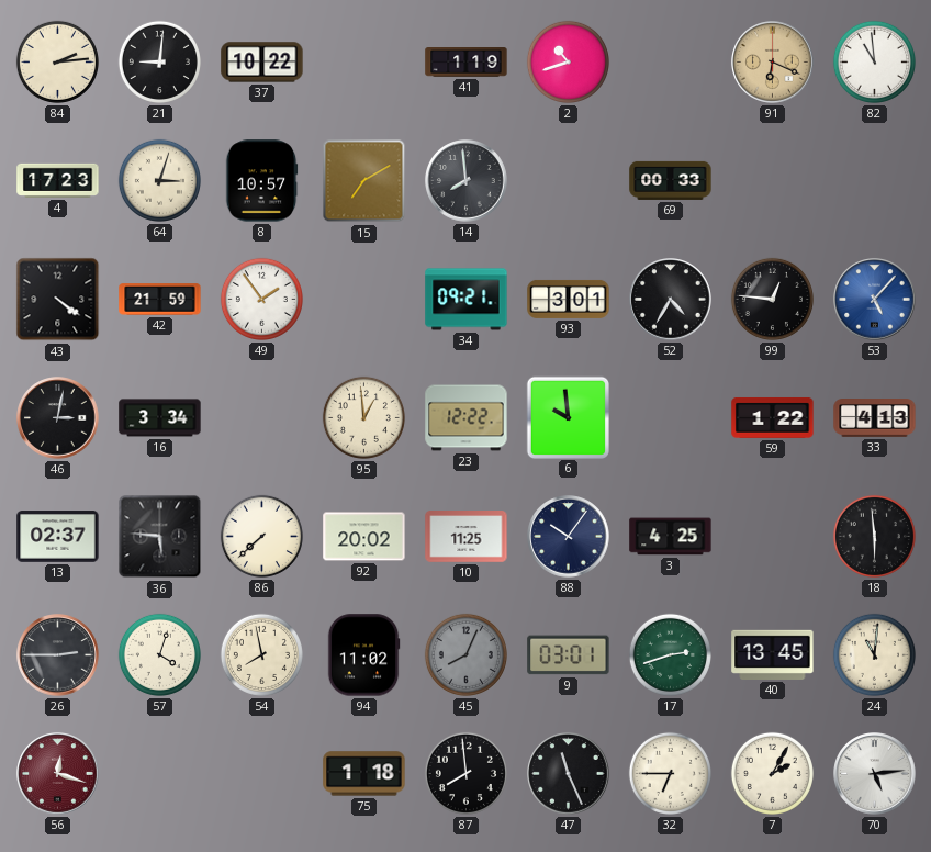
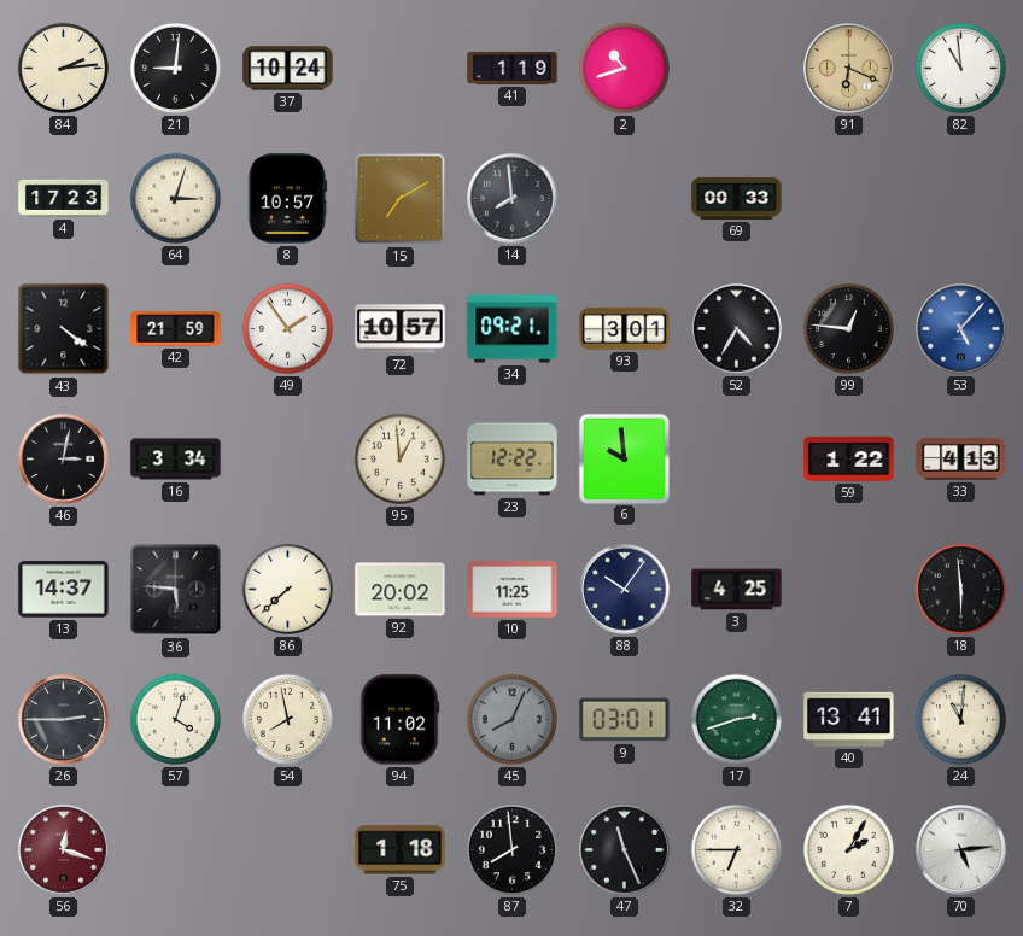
37: 10:22 -> 10:24
72: none -> 10:57
13: 02:37 -> 14:37
40: 13:45 -> 13:41
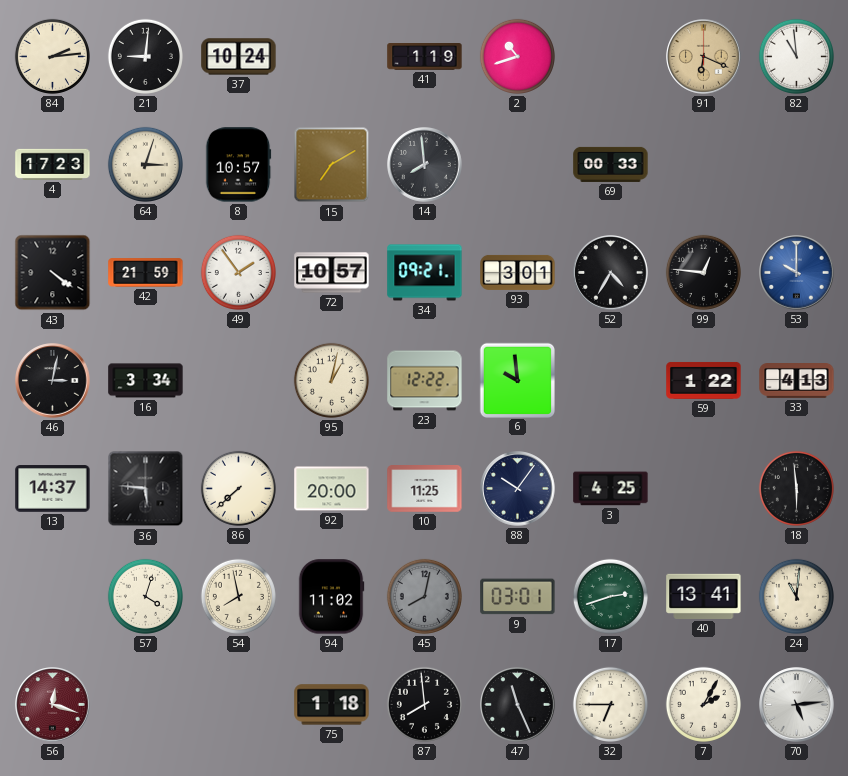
53: 5:07 -> 10:00
95: 12:59 -> 1:02
92: 20:02 -> 20:00
26: 2:45 -> none
45: 8:04 -> 8:02
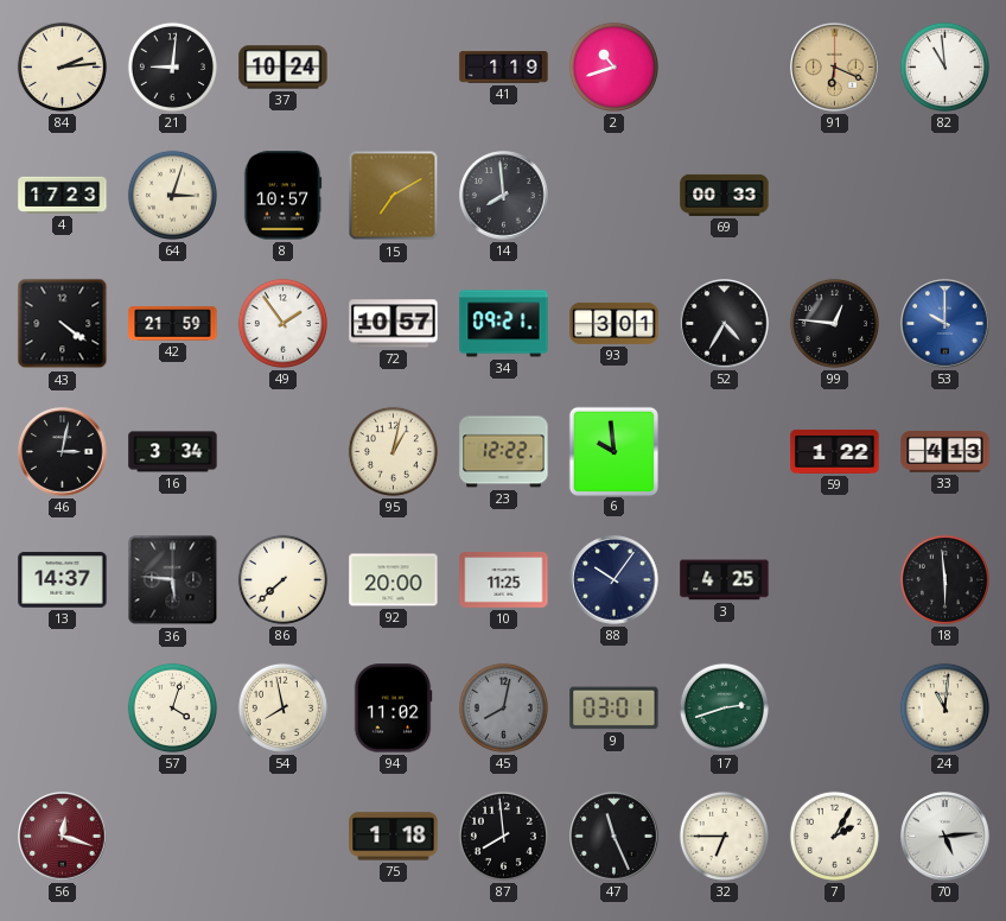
40: 13:41 -> none
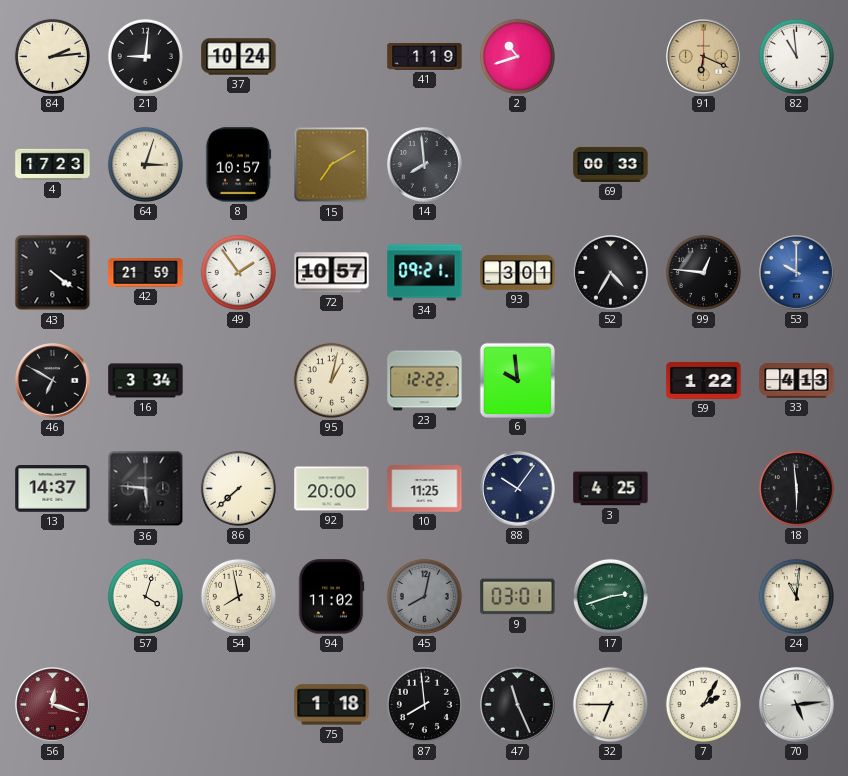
46: 3:02 -> 6:50
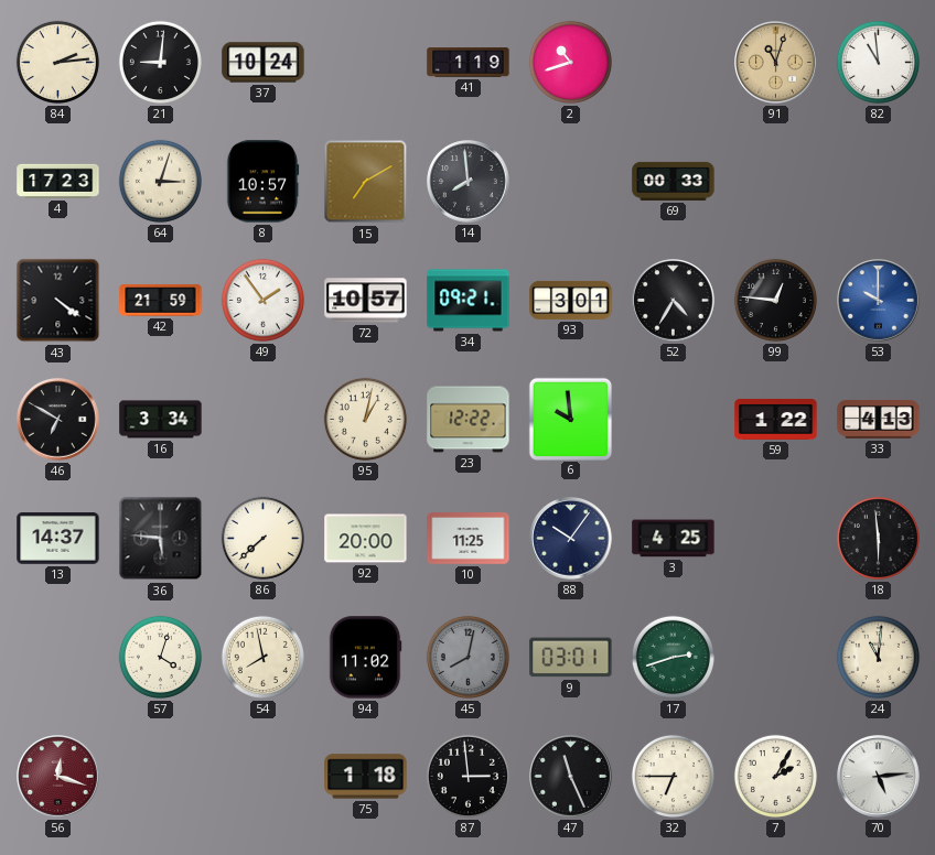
91: 6:19 -> 11:03
87: 7:59 -> 2:59
